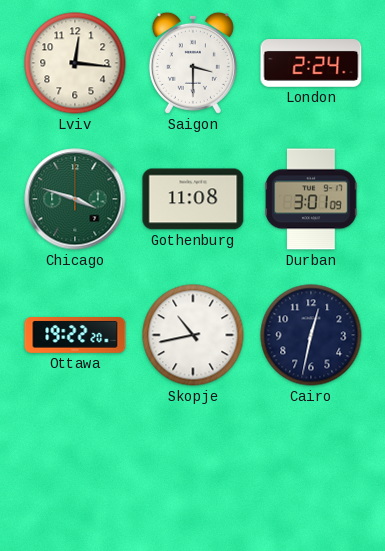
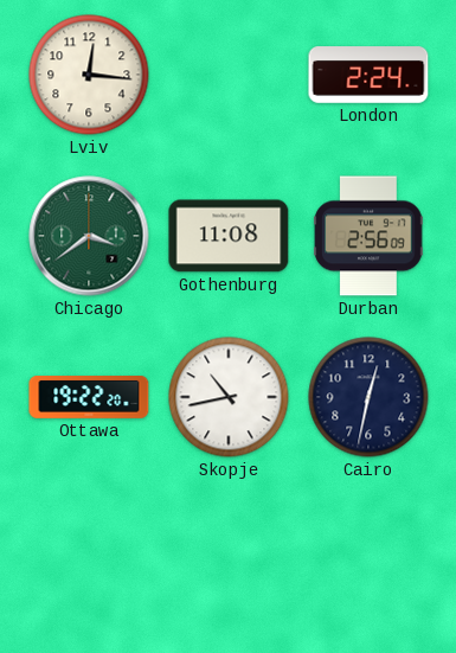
Saigon: 3:30 -> none
Chicago: 3:48 -> 3:39
Durban: 3:01 -> 2:56
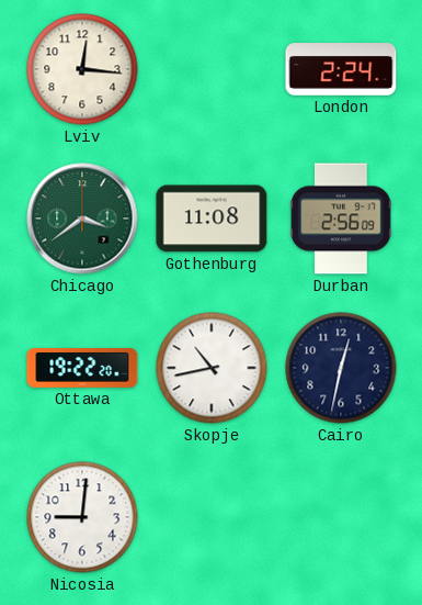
Nicosia: none -> 9:01
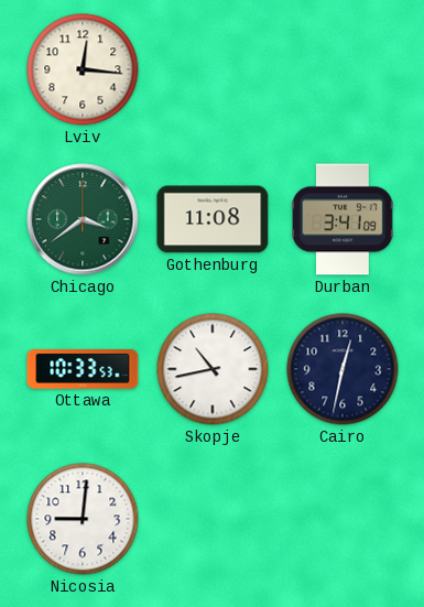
London: 2:24 -> none
Durban: 2:56 -> 3:41
Ottawa: 19:22 -> 10:33
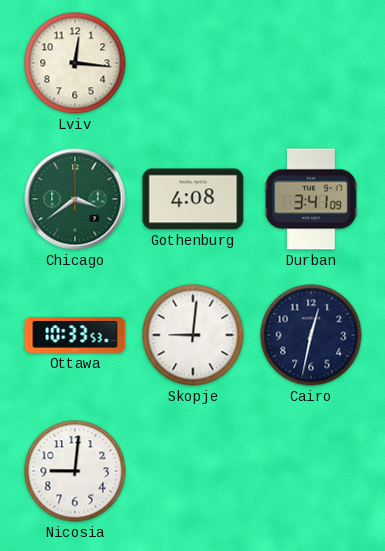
Gothenburg: 11:08 -> 4:08
Skopje: 10:43 -> 9:01
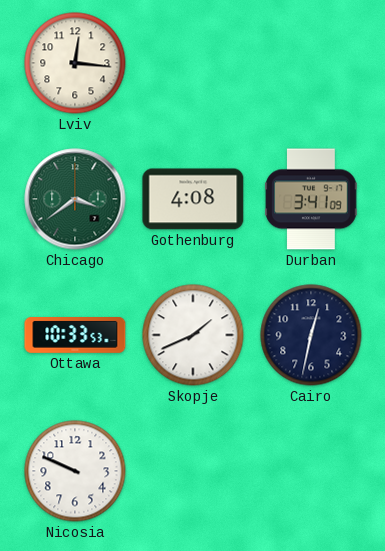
Skopje: 9:01 -> 1:41
Nicosia: 9:01 -> 9:49
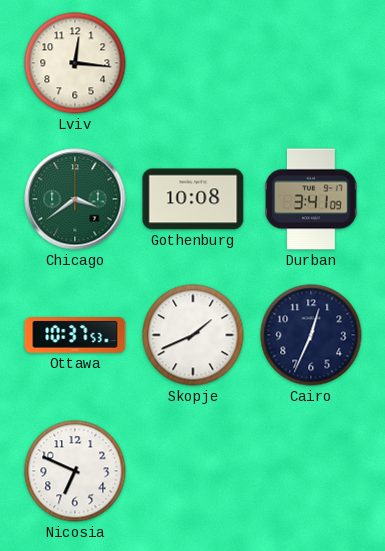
Gothenburg: 4:08 -> 10:08
Ottawa: 10:33 -> 10:37
Cairo: 12:32 -> 12:34
Nicosia: 9:49 -> 6:49
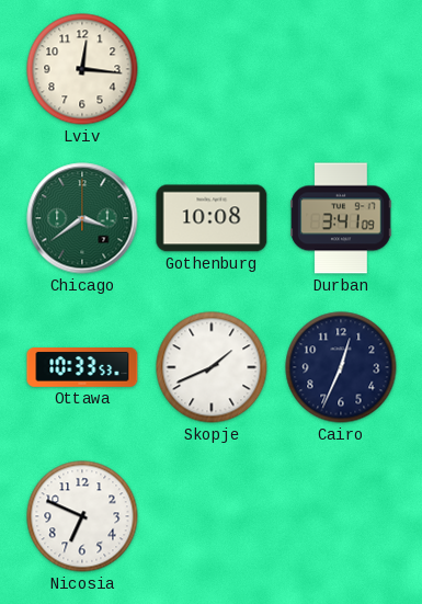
Ottawa: 10:37 -> 10:33
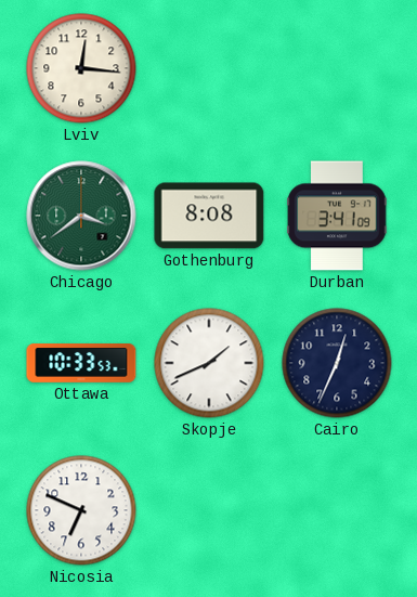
Gothenburg: 10:08 -> 8:08
